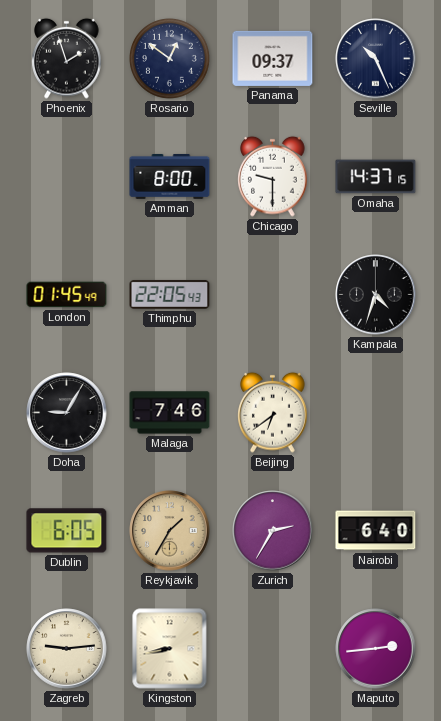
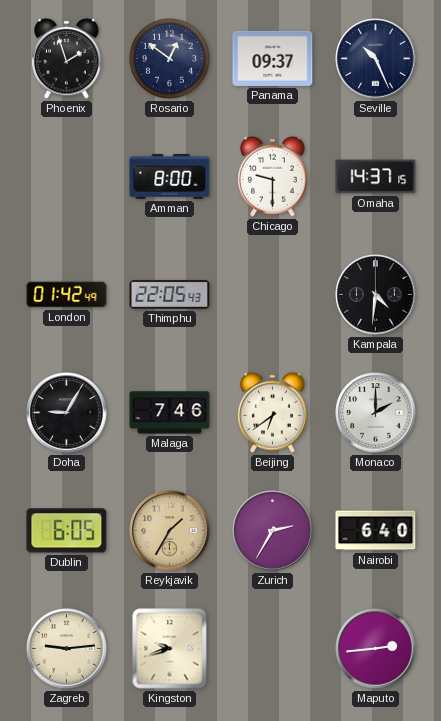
London: 01:45 -> 01:42
Kampala: 4:33 -> 4:31
Monaco: none -> 2:00
Kingston: 8:43 -> 9:42
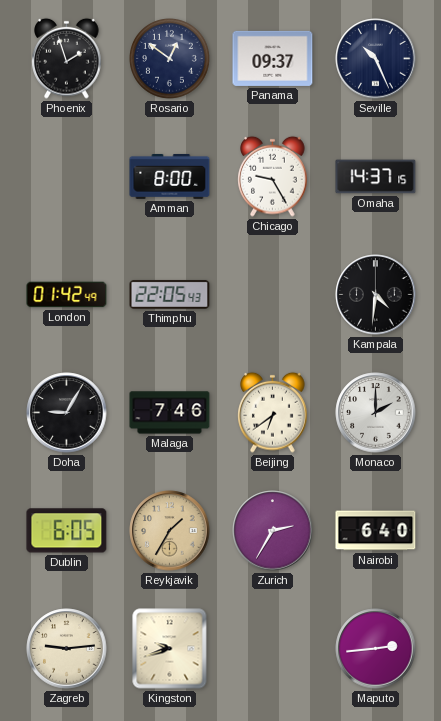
Chicago: 9:30 -> 9:25
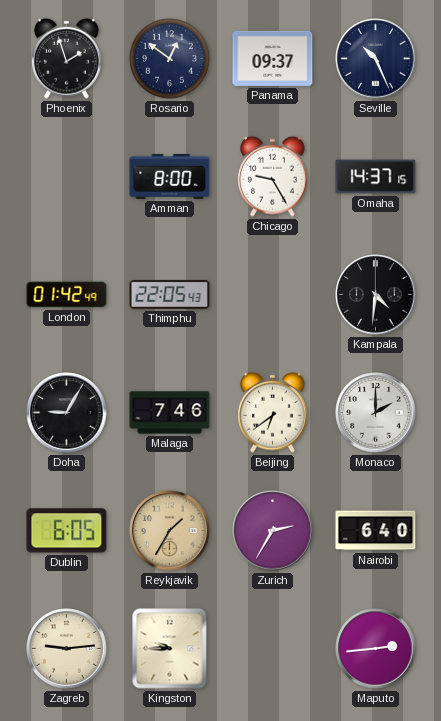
Kingston: 9:42 -> 9:45
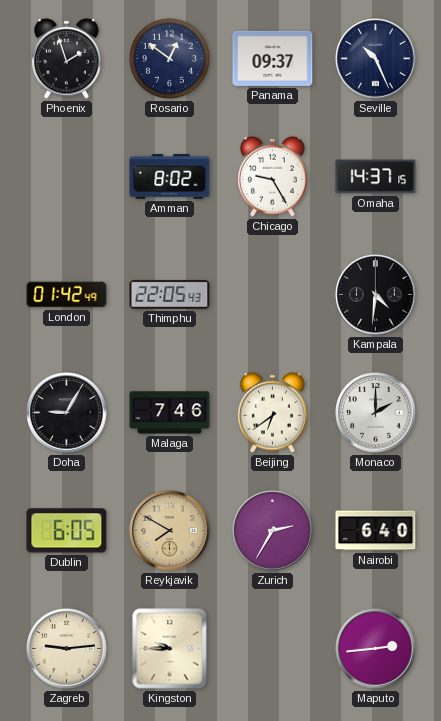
Amman: 8:00 -> 8:02
Reykjavik: 1:35 -> 7:50
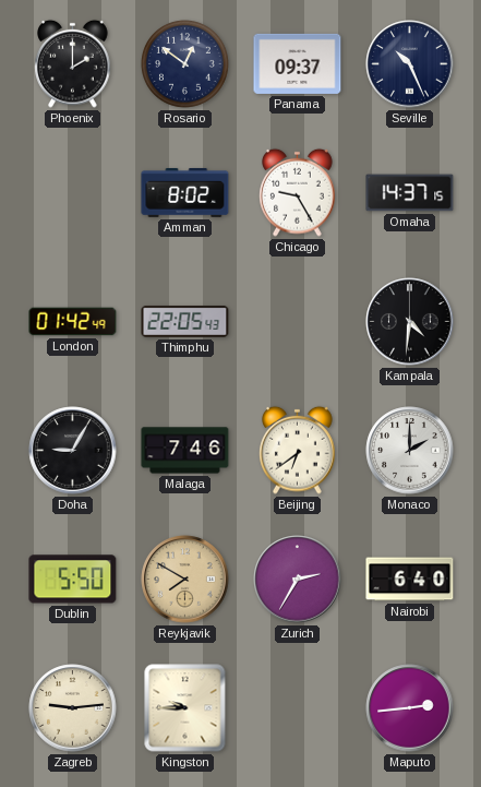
Phoenix: 1:57 -> 2:00
Dublin: 6:05 -> 5:50
